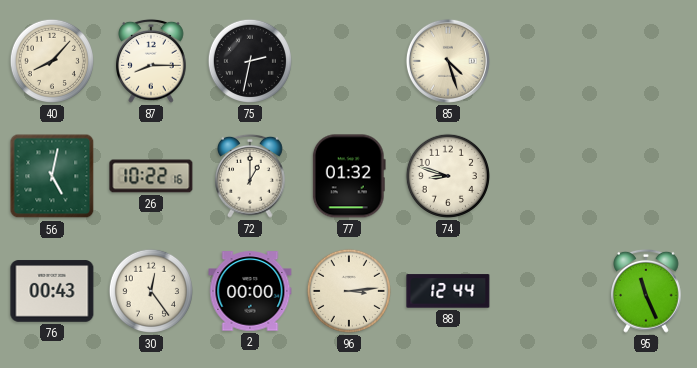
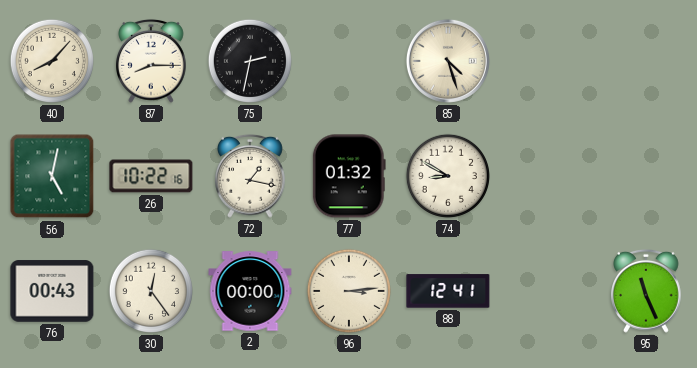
72: 1:00 -> 1:17
74: 8:48 -> 8:50
88: 12:44 -> 12:41
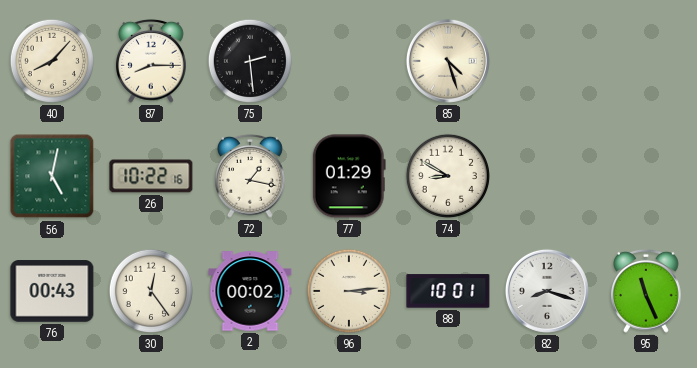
75: 2:32 -> 2:29
77: 01:32 -> 01:29
2: 00:00 -> 00:02
88: 12:41 -> 10:01
82: none -> 8:18
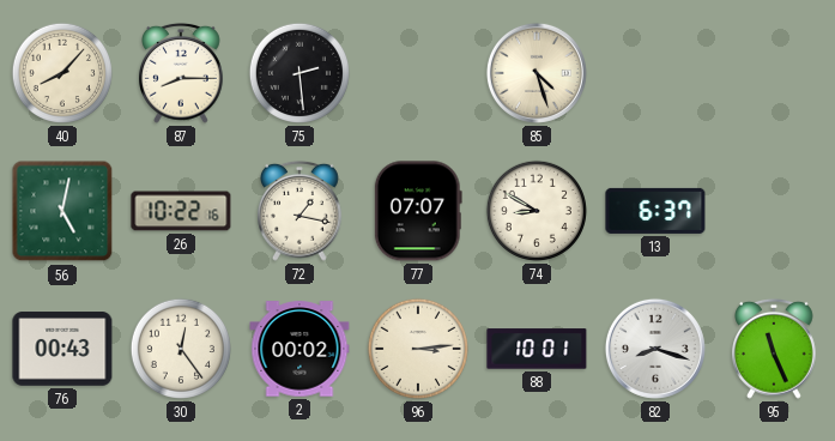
77: 01:29 -> 07:07
13: none -> 6:37
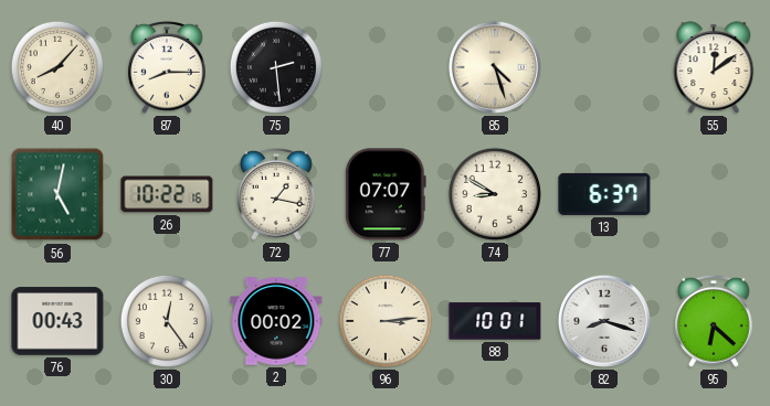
55: none -> 12:09
95: 11:26 -> 6:22
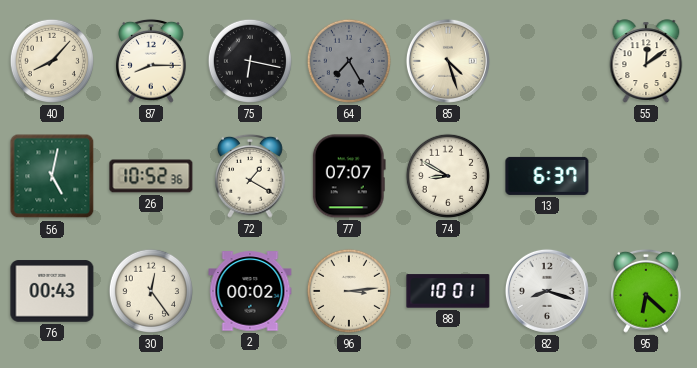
75: 2:29 -> 6:17
64: none -> 7:25
26: 10:22 -> 10:52
72: 1:17 -> 1:20
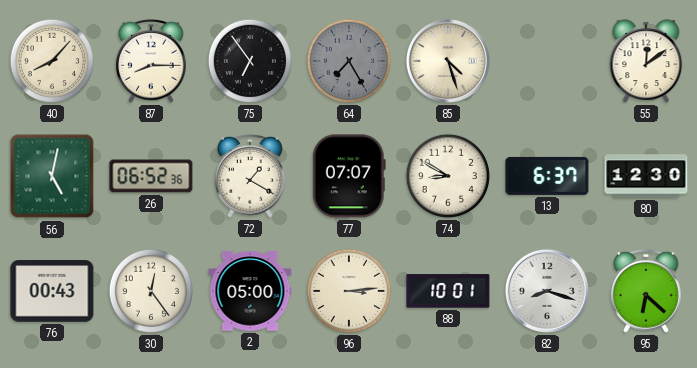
75: 6:17 -> 6:54
26: 10:52 -> 06:52
80: none -> 12:30
2: 00:02 -> 05:00
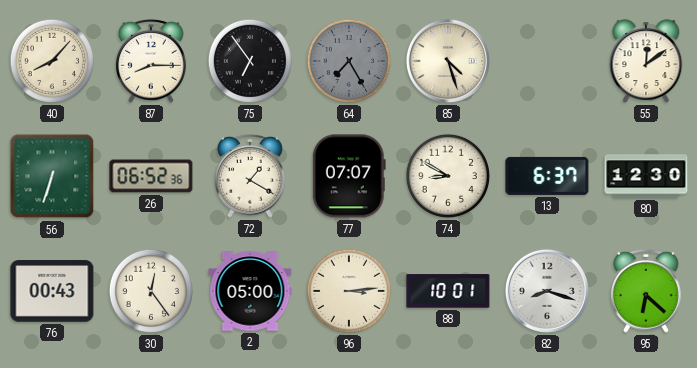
56: 5:02 -> 6:33
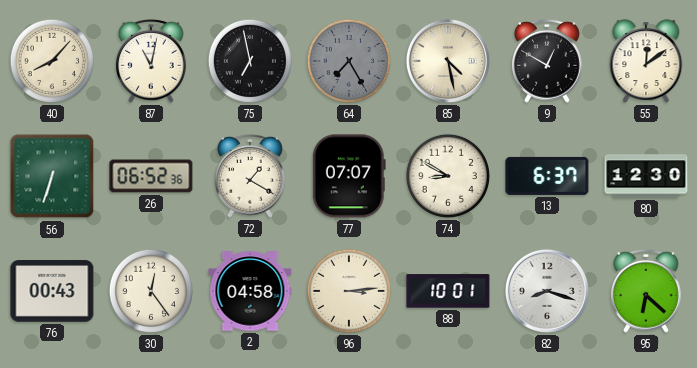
87: 8:15 -> 11:02
75: 6:54 -> 6:58
85: 4:27 -> 4:28
9: none -> 12:50
2: 05:00 -> 04:58
